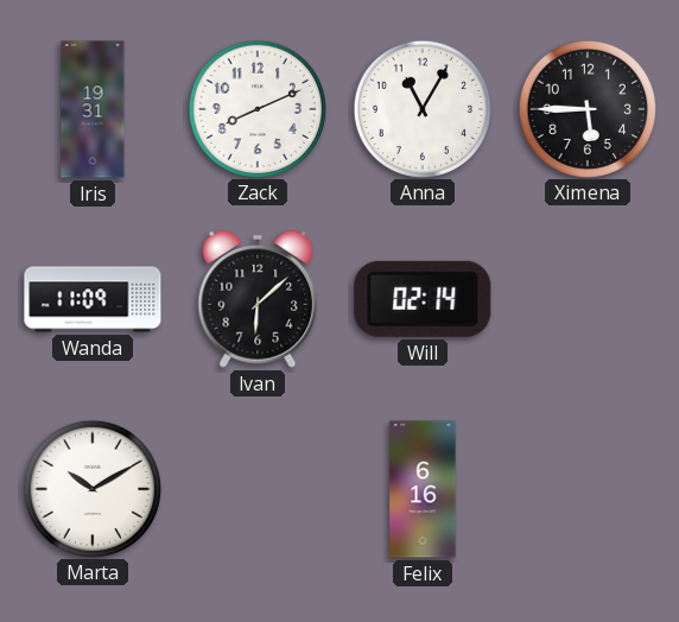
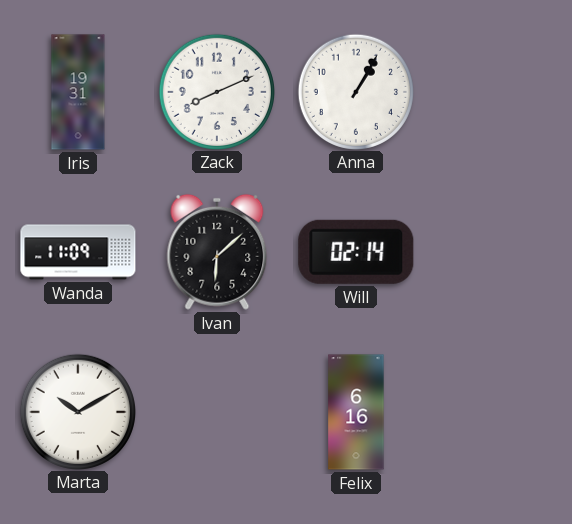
Anna: 11:05 -> 1:05
Ximena: 5:45 -> none
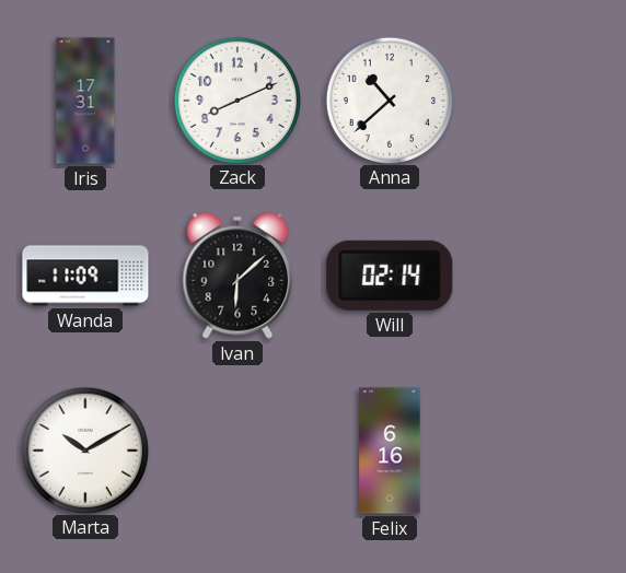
Iris: 19:31 -> 17:31
Anna: 1:05 -> 10:38
